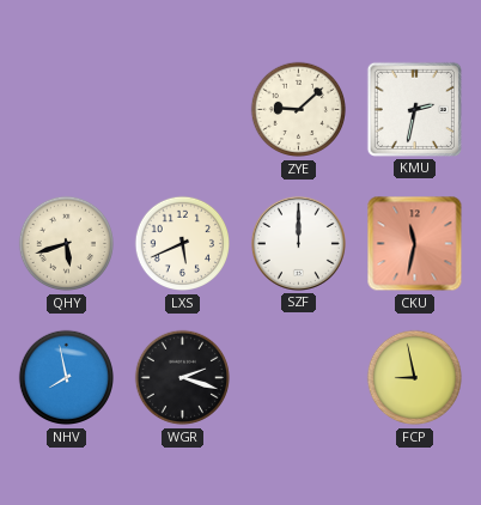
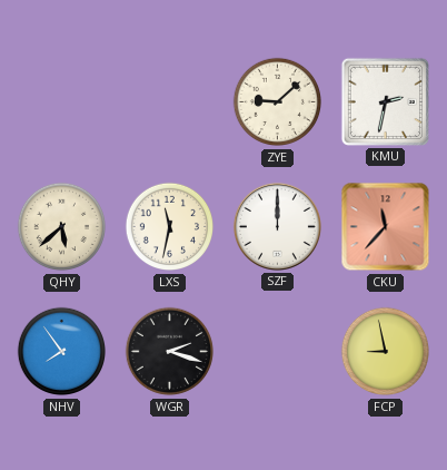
QHY: 5:42 -> 5:38
LXS: 5:41 -> 11:32
CKU: 11:32 -> 11:37
NHV: 7:58 -> 7:54
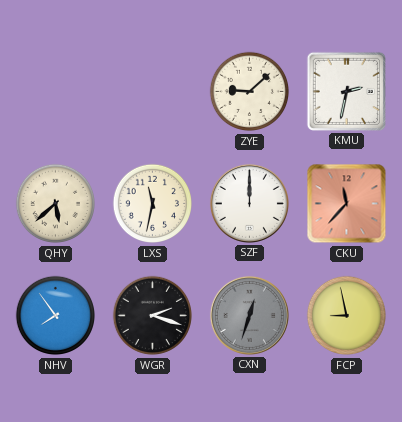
CXN: none -> 12:33
